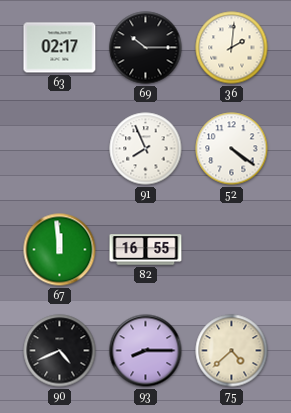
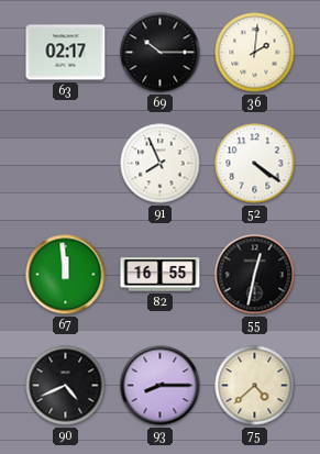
55: none -> 12:32
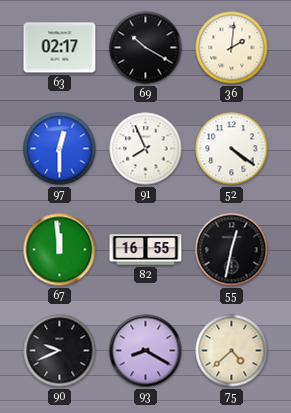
69: 10:15 -> 10:20
97: none -> 12:30
90: 4:41 -> 9:41
93: 8:15 -> 8:20
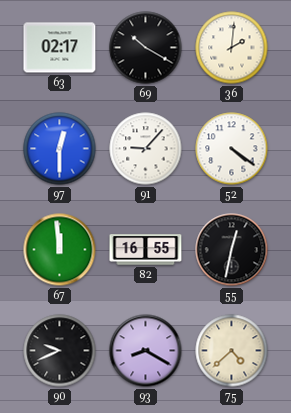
91: 7:56 -> 9:07
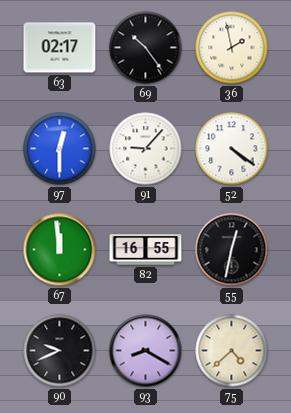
69: 10:20 -> 10:24
36: 2:01 -> 1:58
